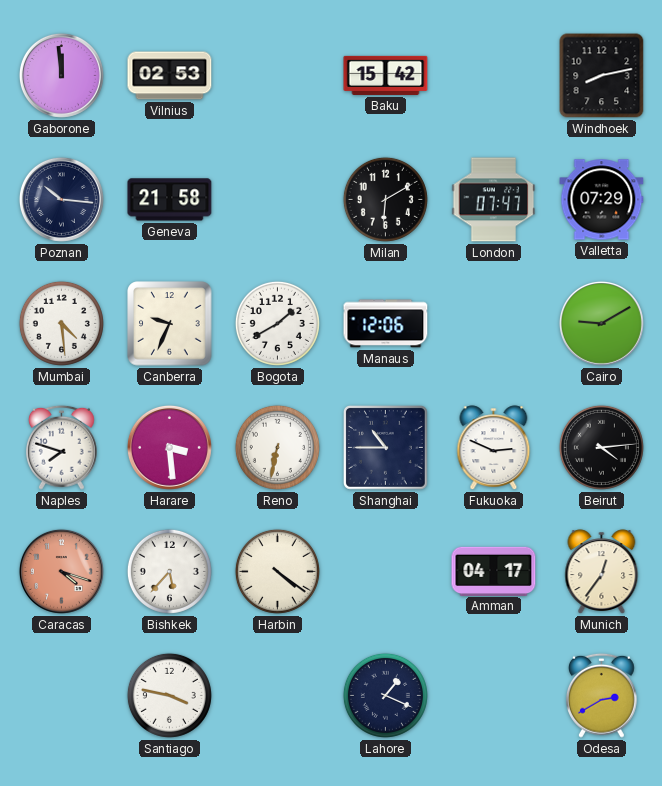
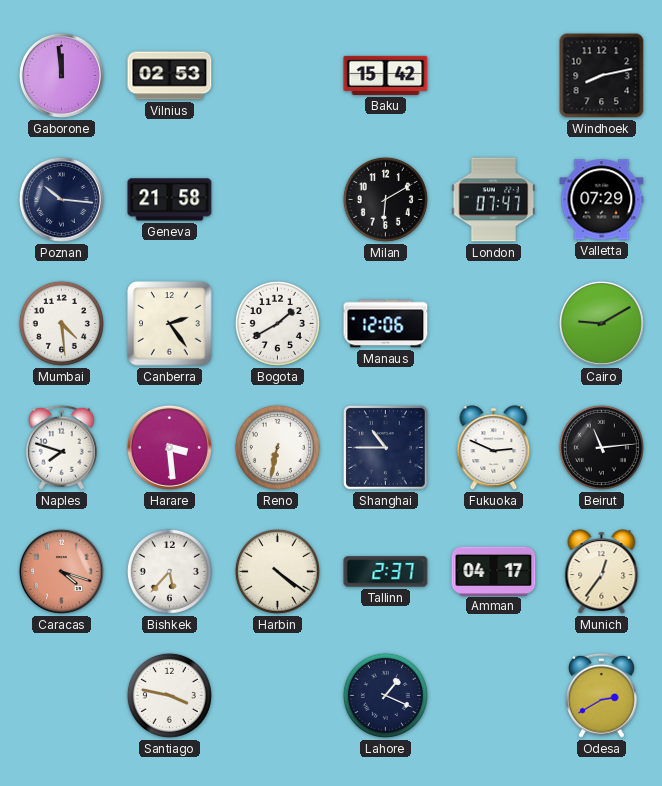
Canberra: 9:34 -> 2:24
Beirut: 4:14 -> 11:14
Tallinn: none -> 2:37
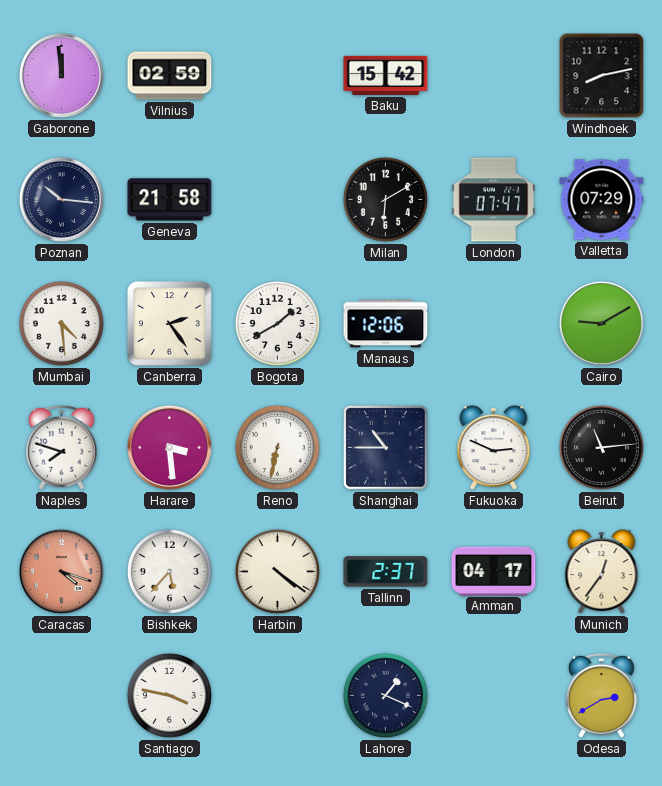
Vilnius: 02:53 -> 02:59
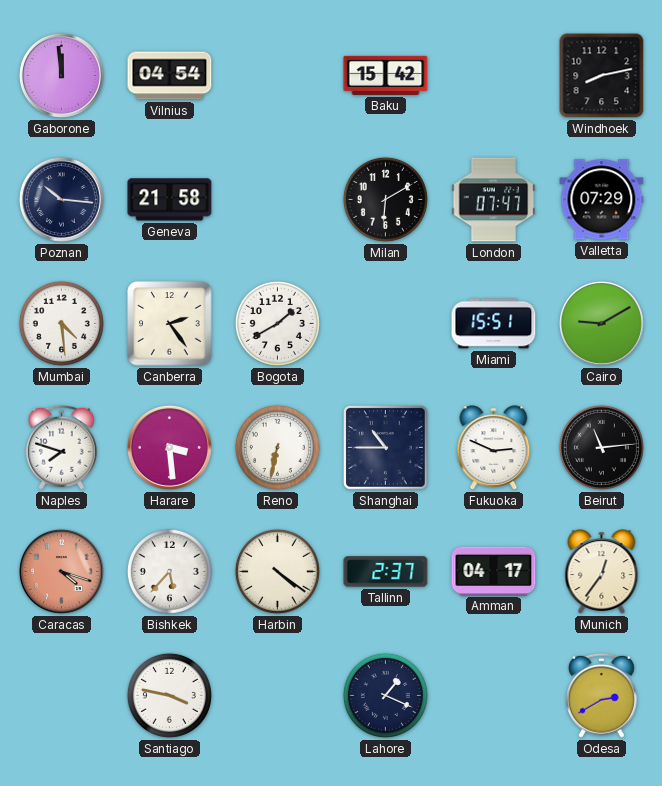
Vilnius: 02:59 -> 04:54
Manaus: 12:06 -> none
Miami: none -> 15:51
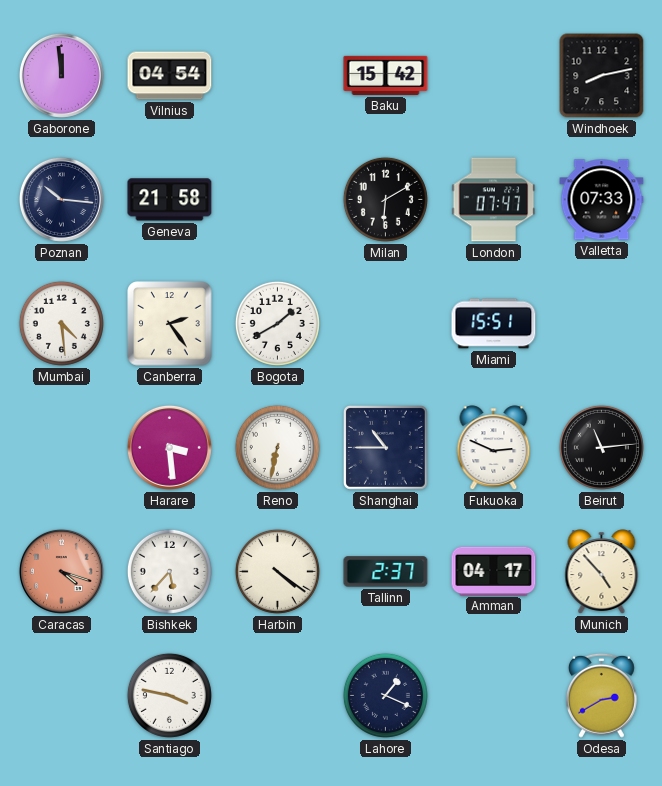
Valletta: 07:29 -> 07:33
Cairo: 9:10 -> none
Naples: 7:48 -> none
Munich: 12:36 -> 4:53
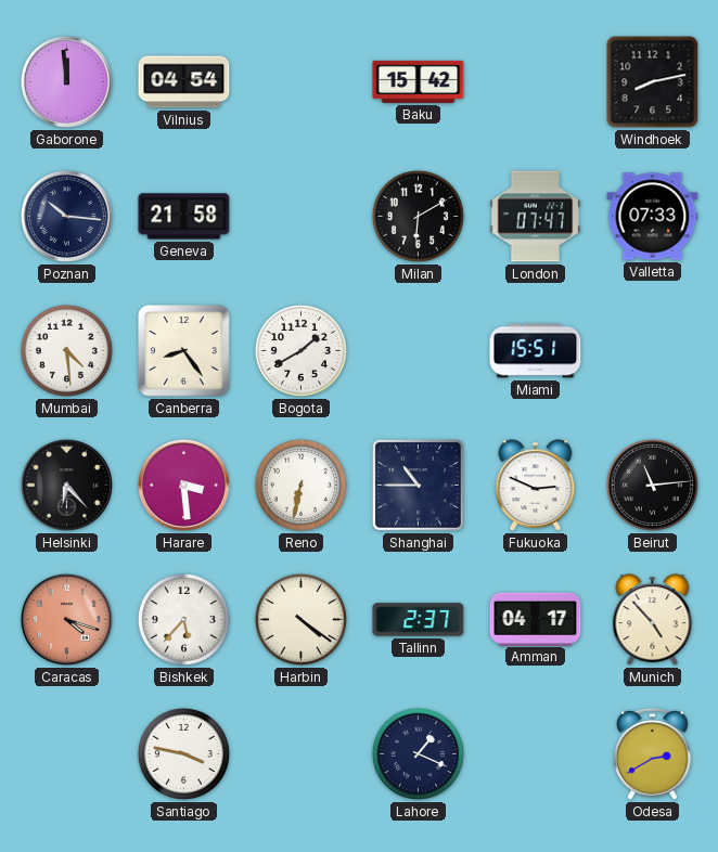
Canberra: 2:24 -> 8:24
Helsinki: none -> 6:23
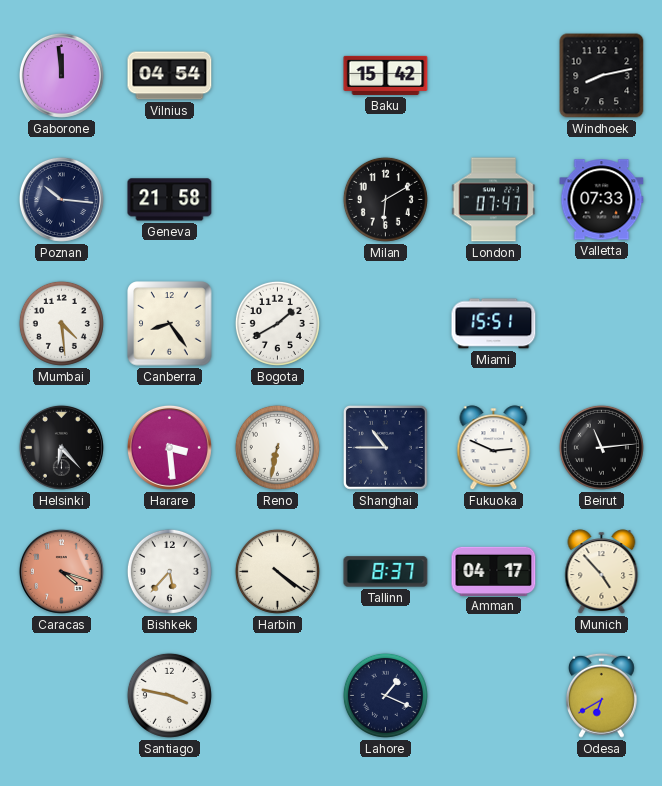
Tallinn: 2:37 -> 8:37
Odesa: 2:40 -> 6:40
